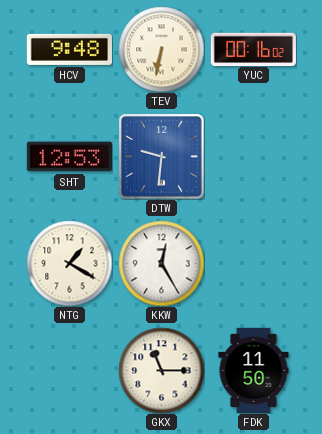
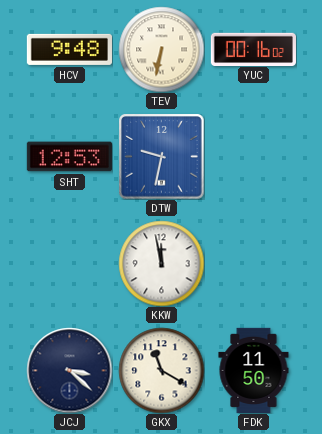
DTW: 9:31 -> 9:32
NTG: 1:20 -> none
KKW: 12:25 -> 11:58
JCJ: none -> 3:22
GKX: 11:15 -> 11:20
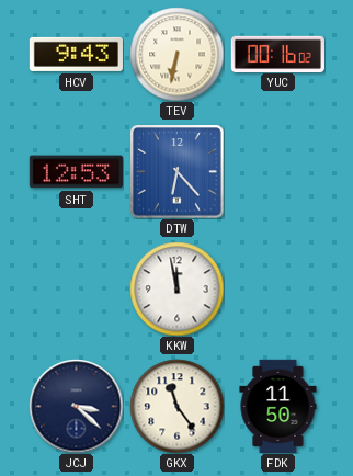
HCV: 9:48 -> 9:43
DTW: 9:32 -> 6:23
GKX: 11:20 -> 11:24
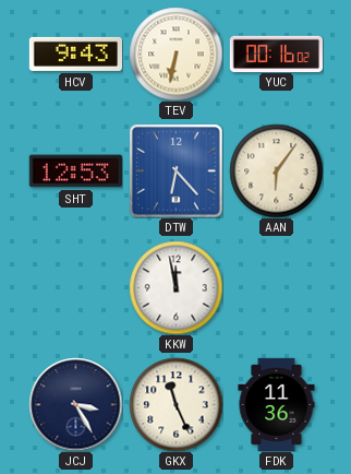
AAN: none -> 6:06
JCJ: 3:22 -> 3:25
GKX: 11:24 -> 11:26
FDK: 11:50 -> 11:36
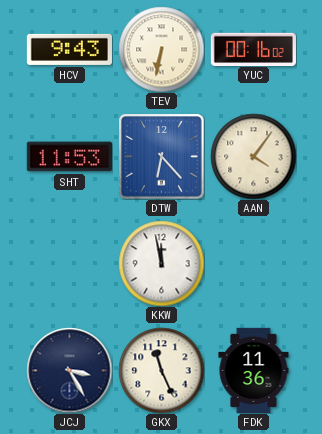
SHT: 12:53 -> 11:53
AAN: 6:06 -> 4:06
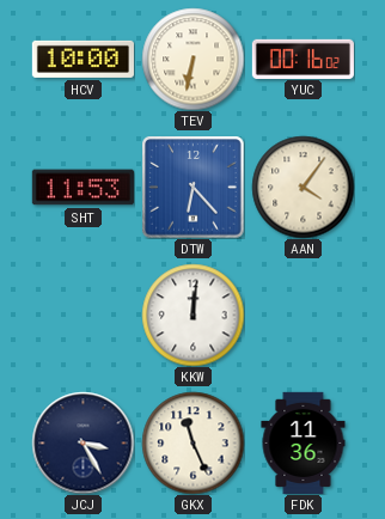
HCV: 9:43 -> 10:00
KKW: 11:58 -> 12:01
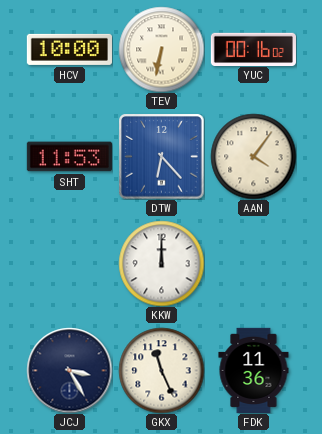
KKW: 12:01 -> 12:00
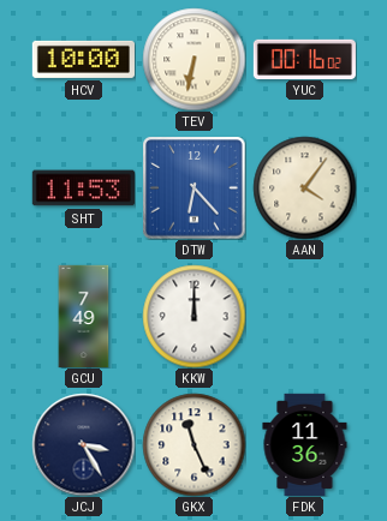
GCU: none -> 7:49
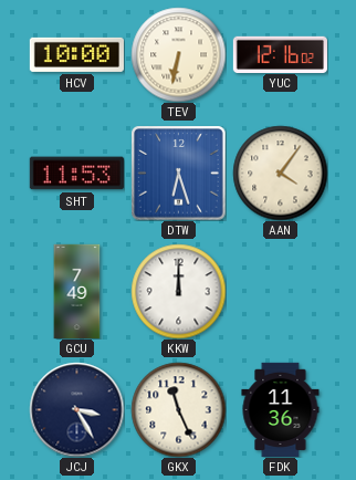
YUC: 00:16 -> 12:16
DTW: 6:23 -> 6:27
